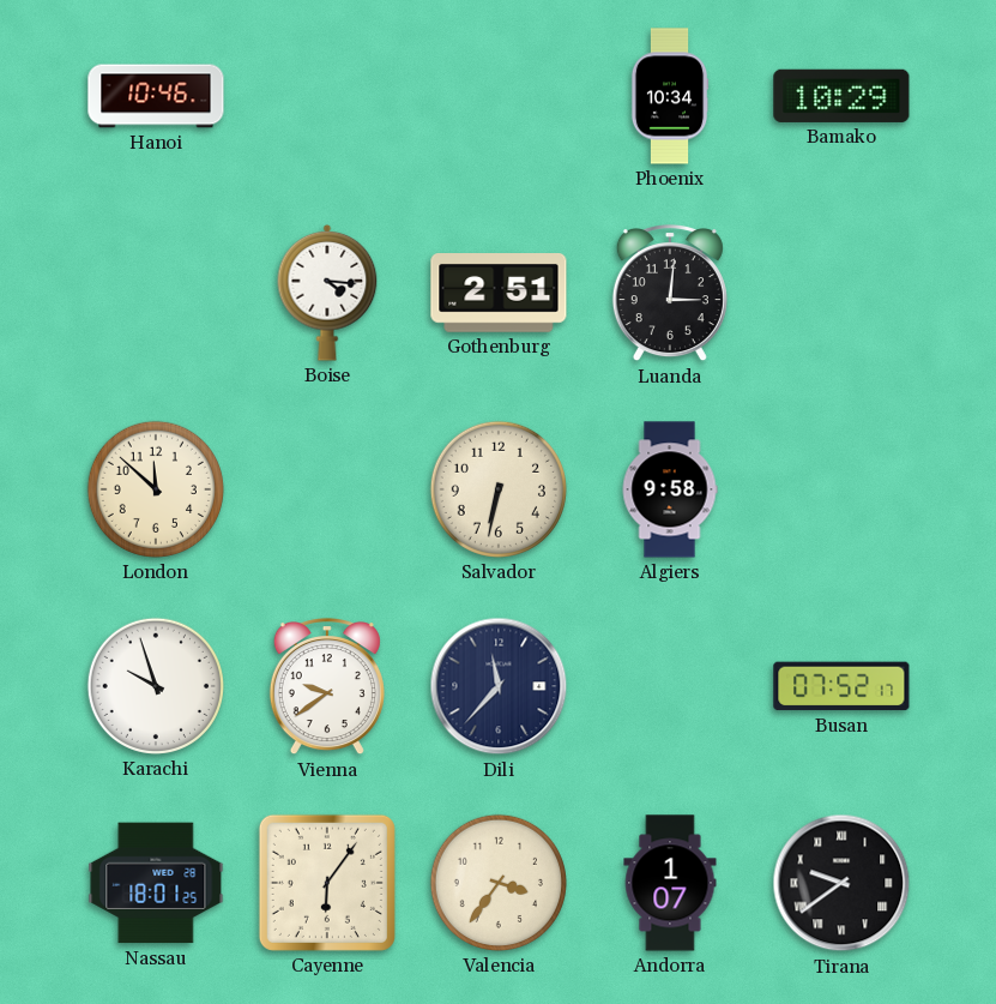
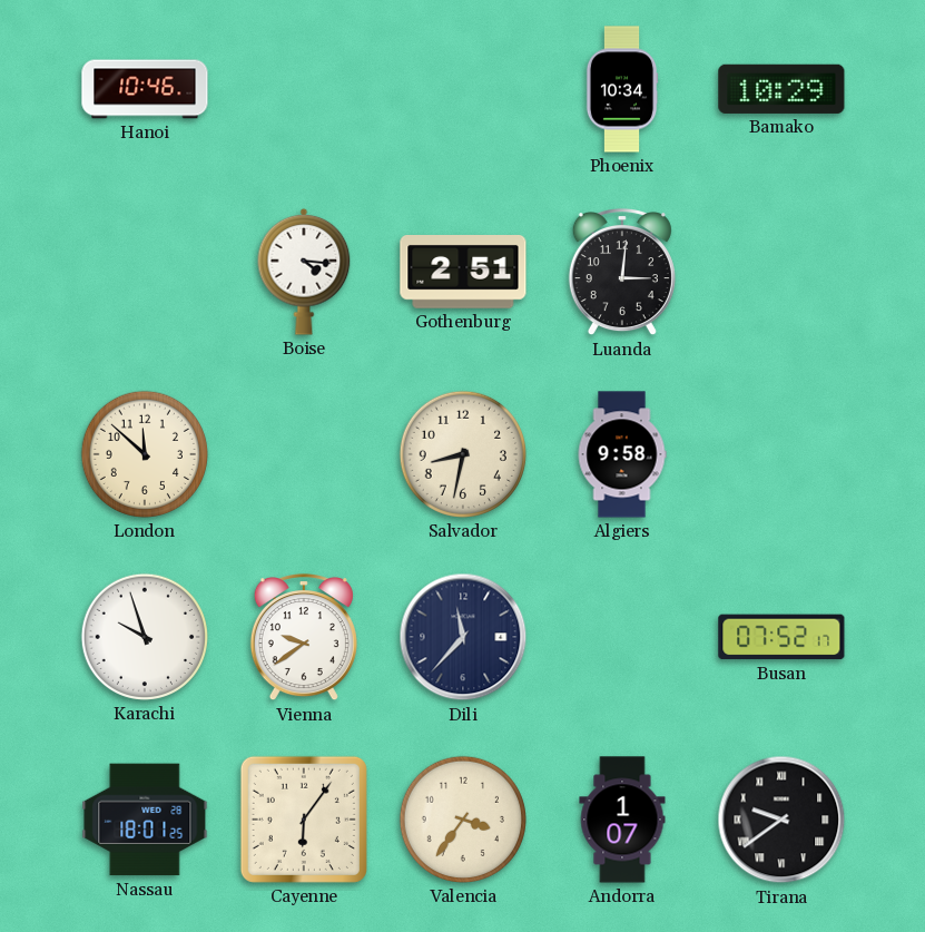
Salvador: 6:32 -> 8:32
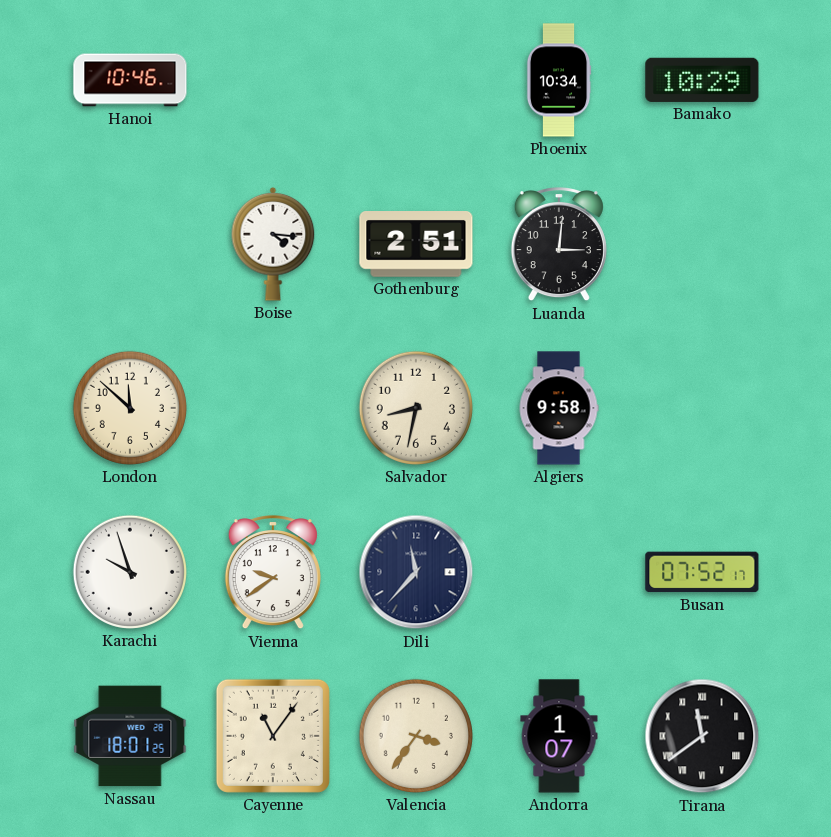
Cayenne: 6:06 -> 11:06
Tirana: 9:39 -> 11:39
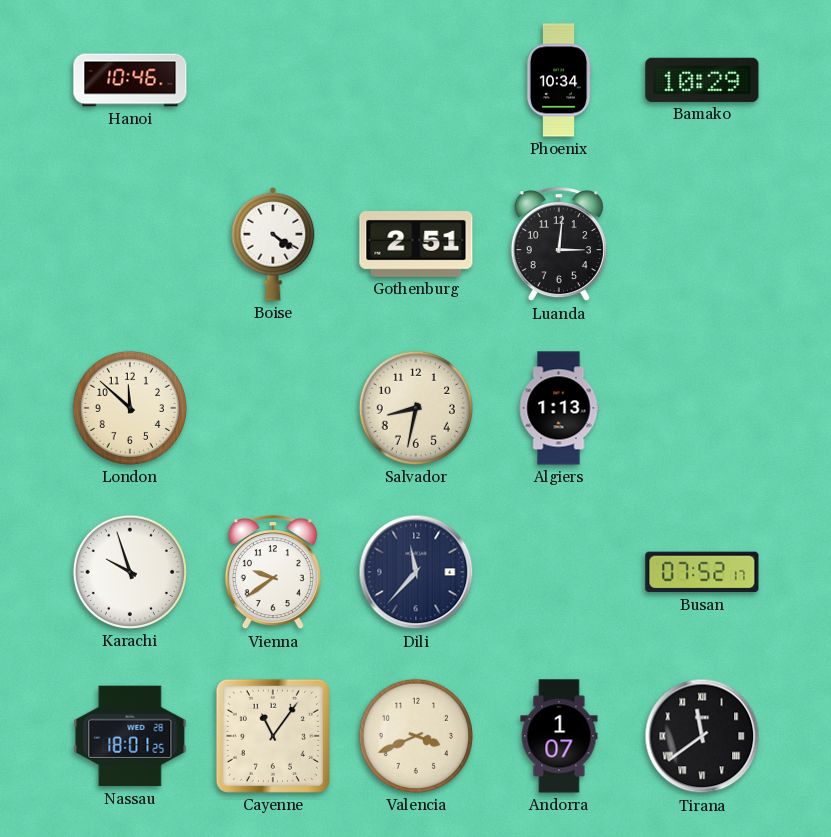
Boise: 4:16 -> 4:21
Algiers: 9:58 -> 1:13
Valencia: 3:36 -> 3:41
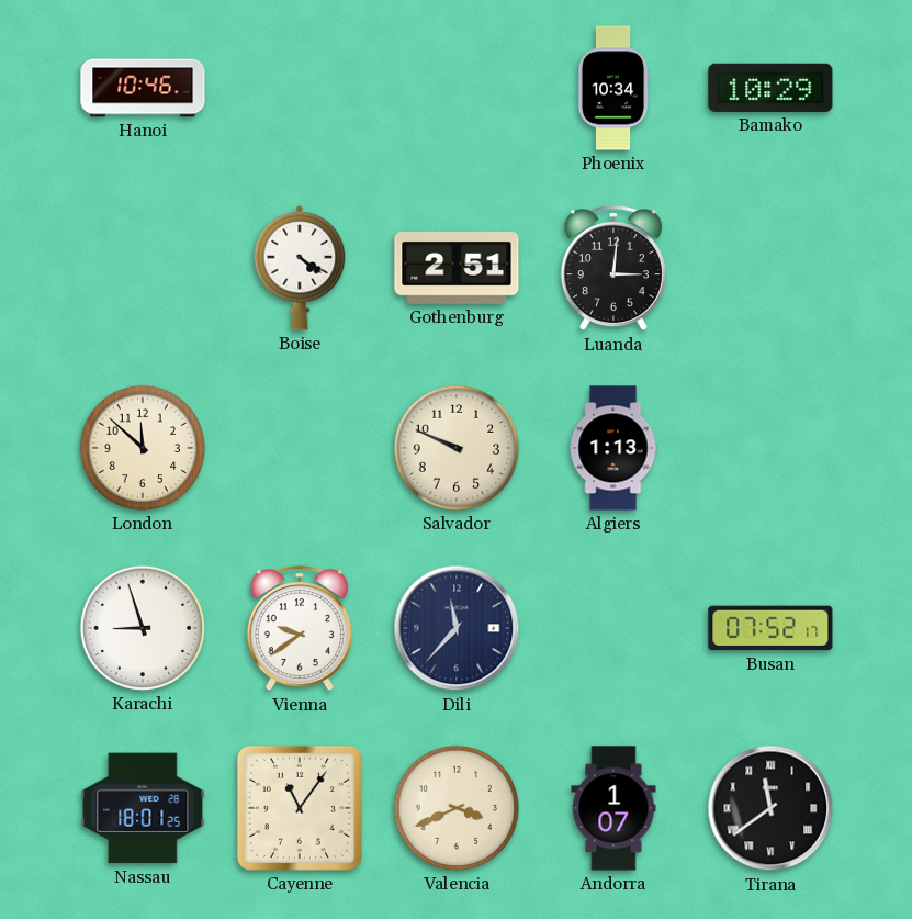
Salvador: 8:32 -> 9:49
Karachi: 9:57 -> 8:57
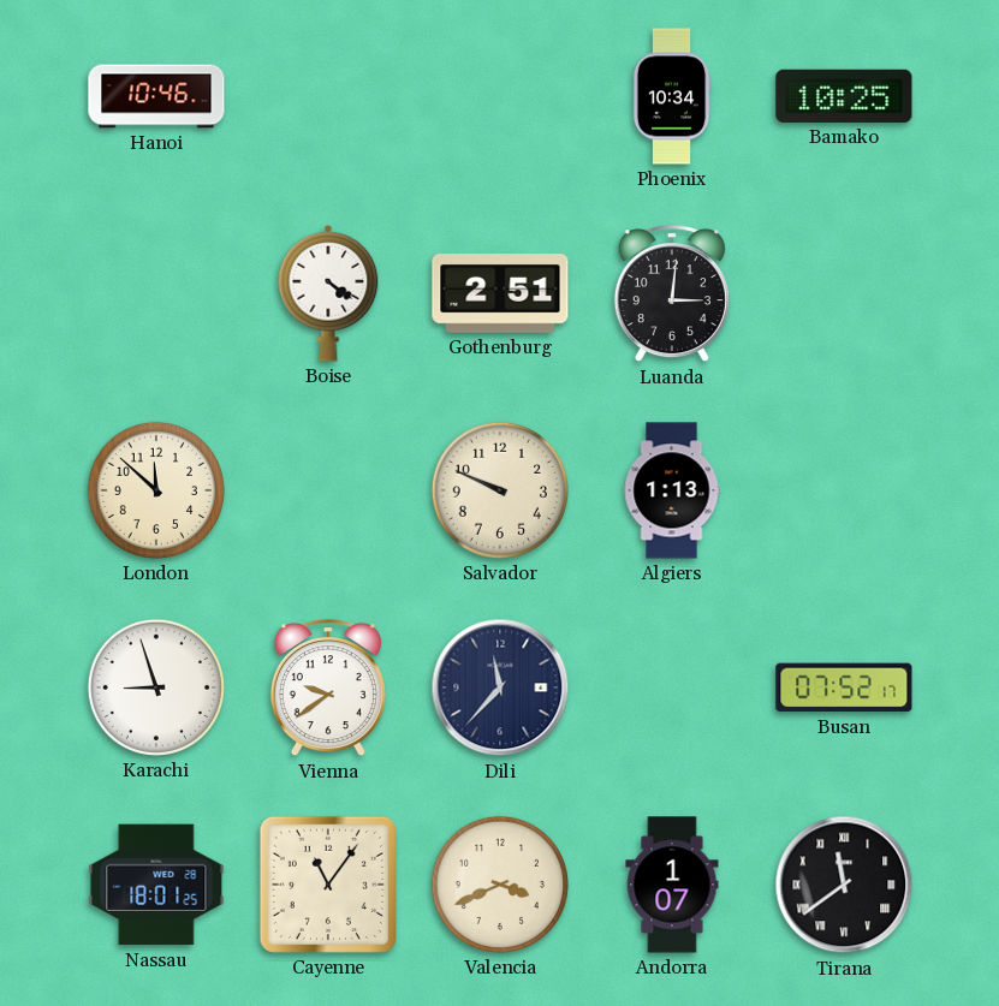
Bamako: 10:29 -> 10:25
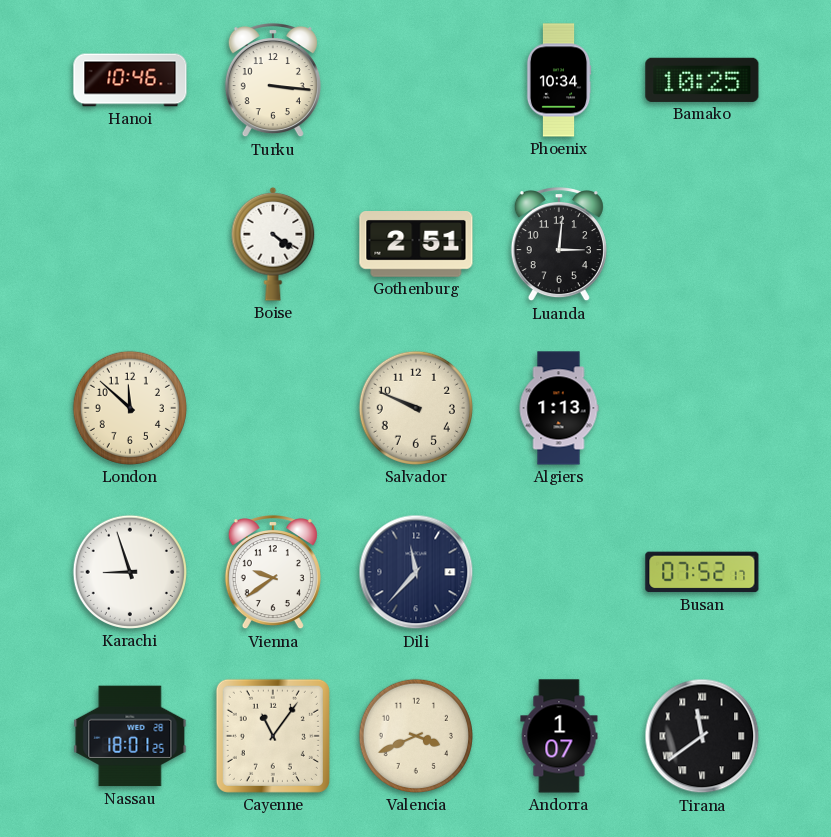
Turku: none -> 3:16
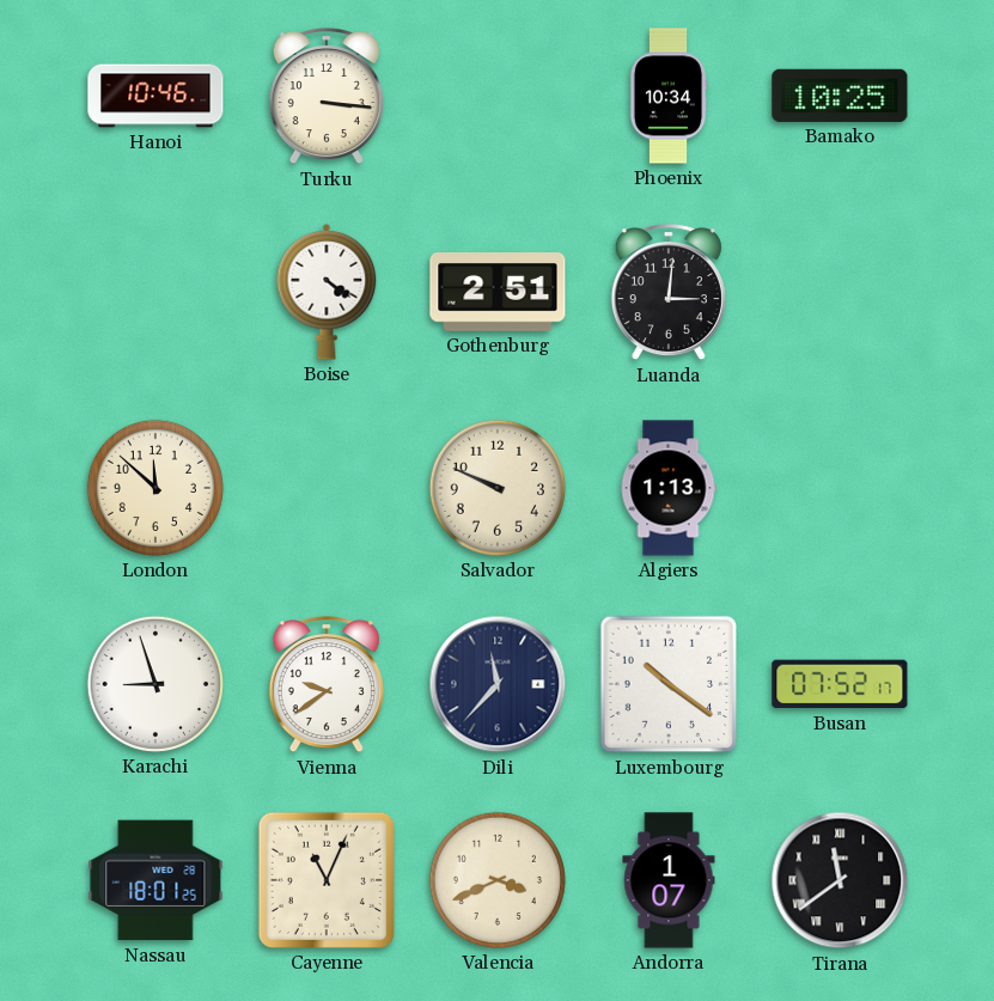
Luxembourg: none -> 10:21
Cayenne: 11:06 -> 11:04
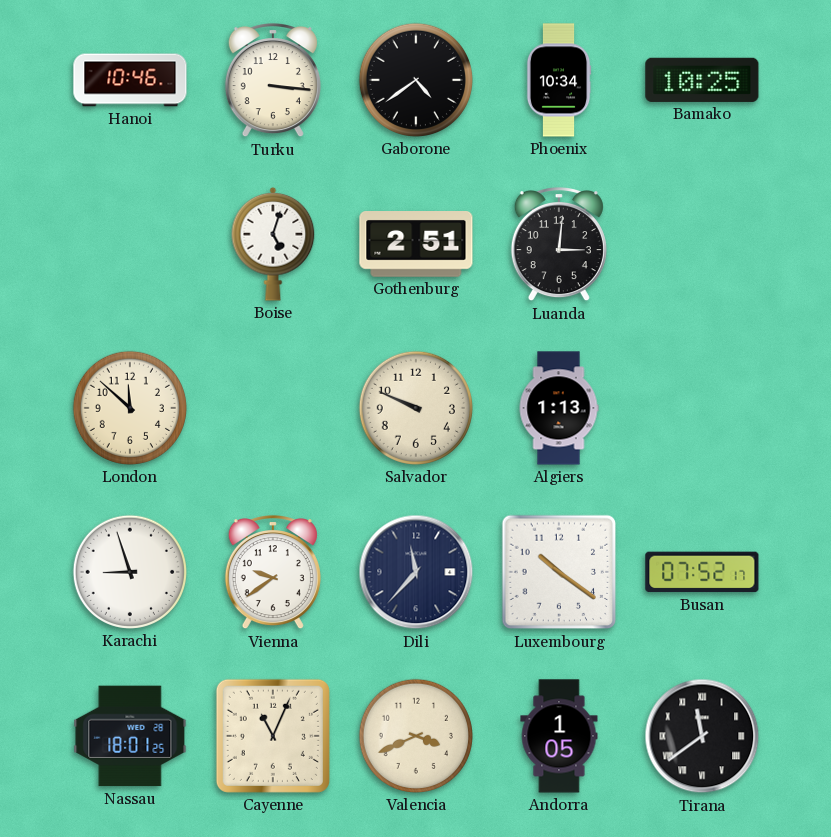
Gaborone: none -> 4:39
Boise: 4:21 -> 5:03
Andorra: 1:07 -> 1:05
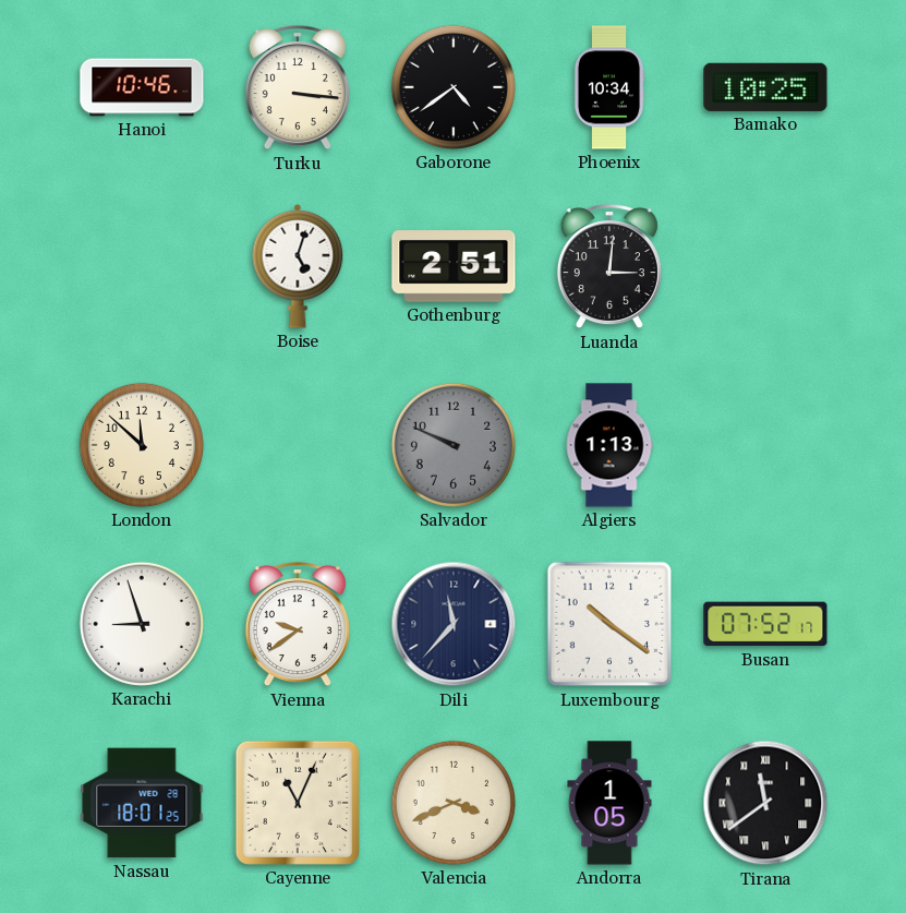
Salvador dial: cream -> grey
